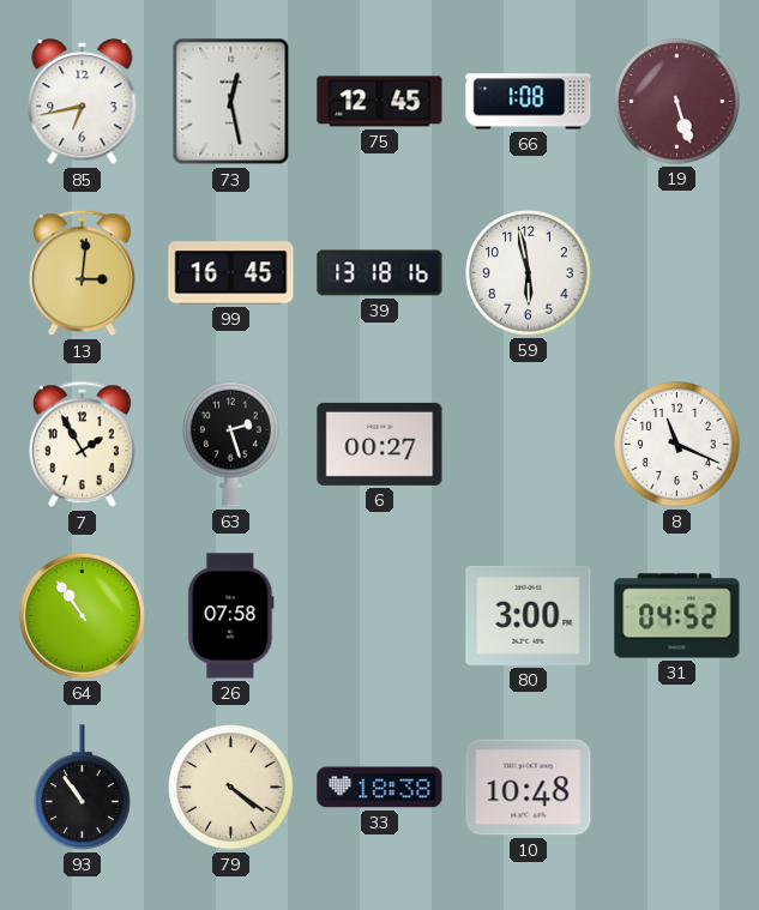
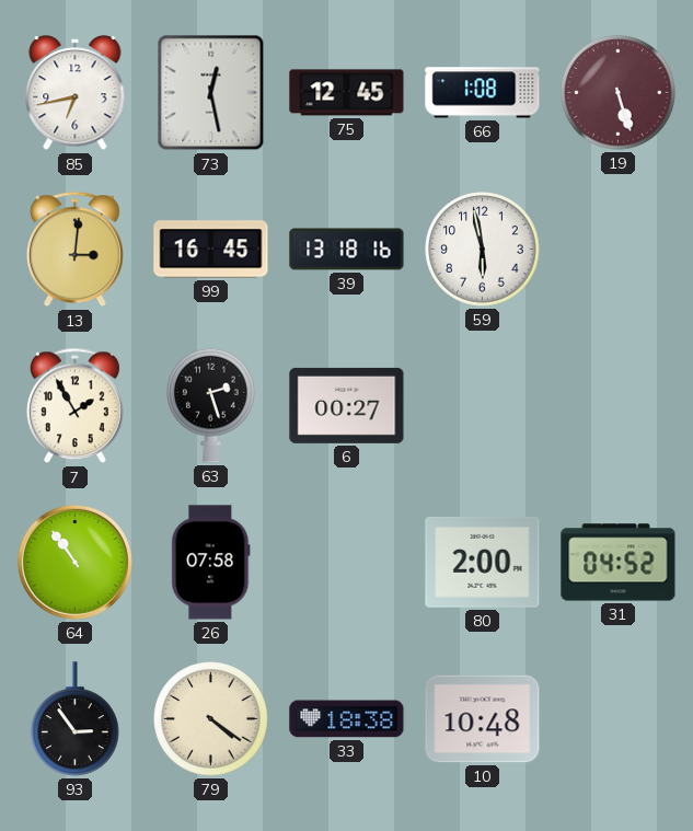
8: 11:19 -> none
80: 3:00 -> 2:00
93: 10:54 -> 2:54
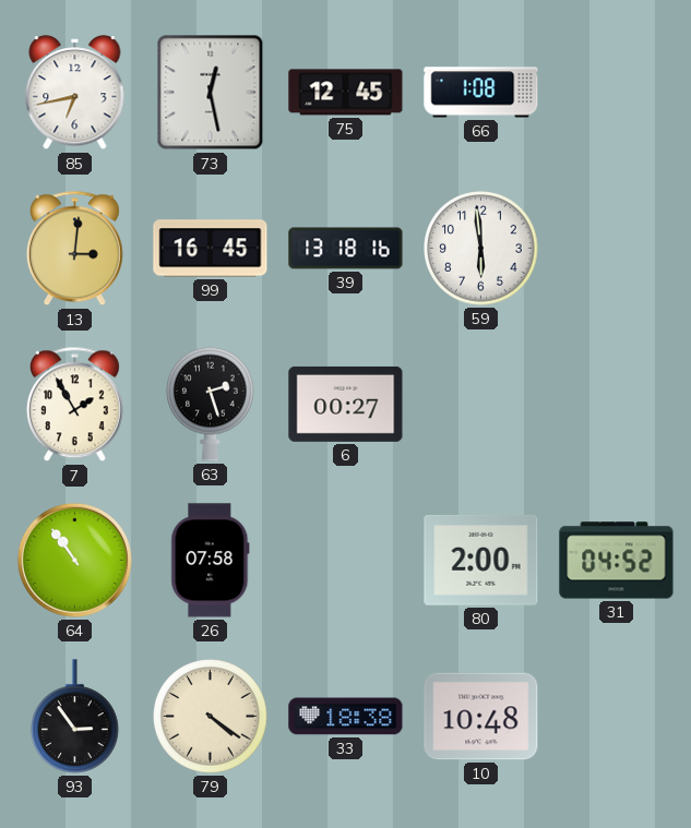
19: 5:27 -> none
59: 5:58 -> 5:59
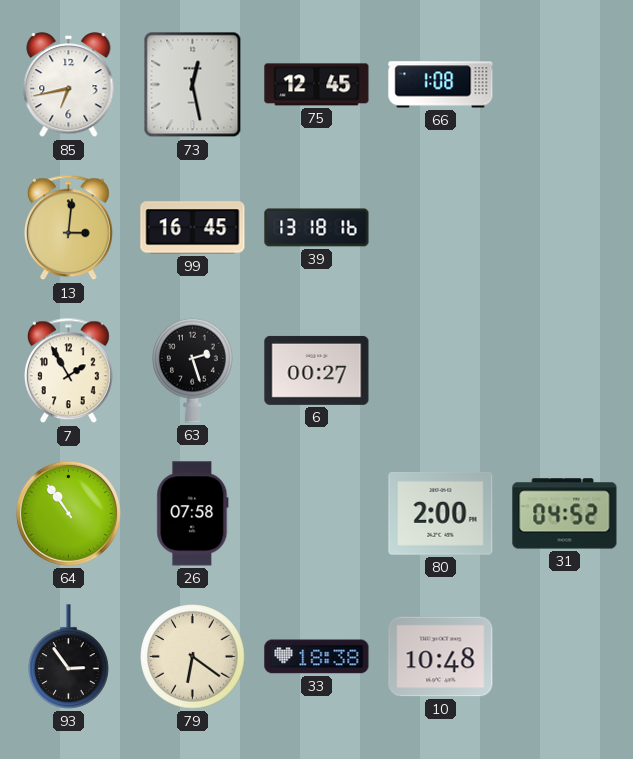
59: 5:59 -> none
79: 4:21 -> 6:21
